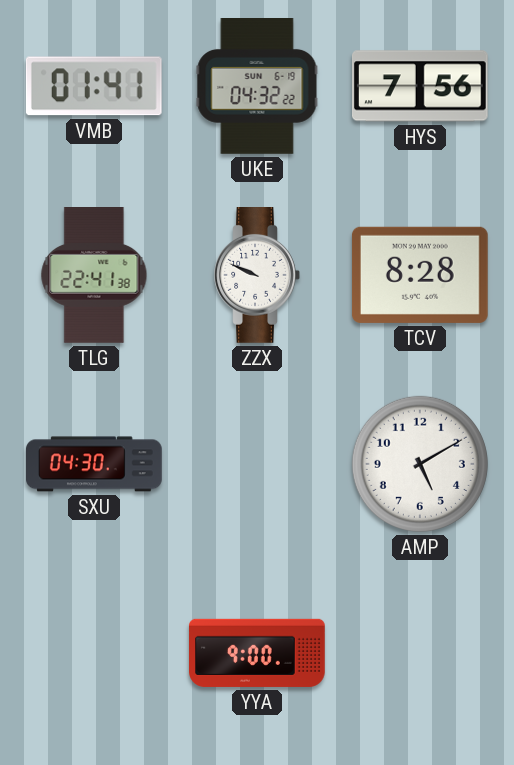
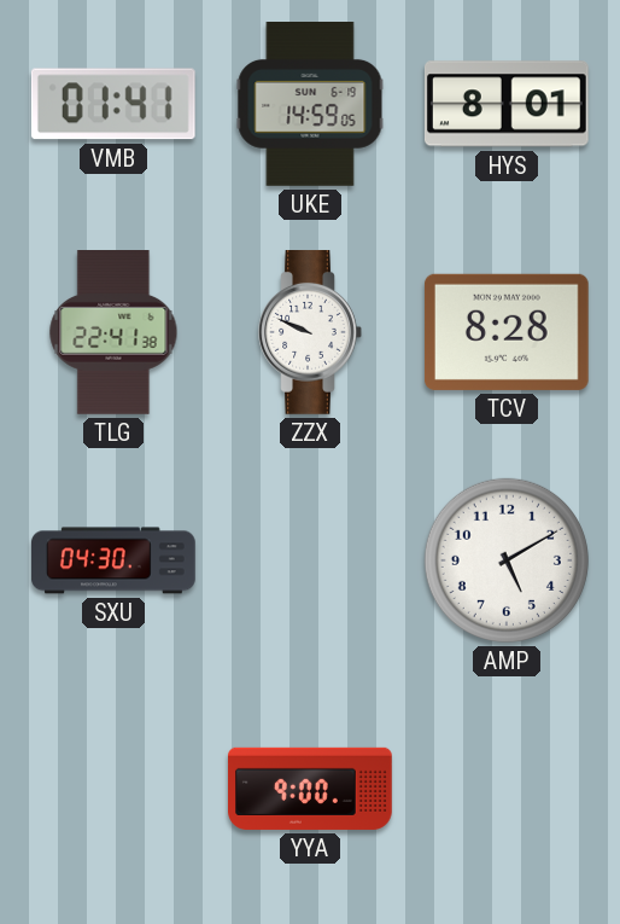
UKE: 04:32 -> 14:59
HYS: 7:56 -> 8:01
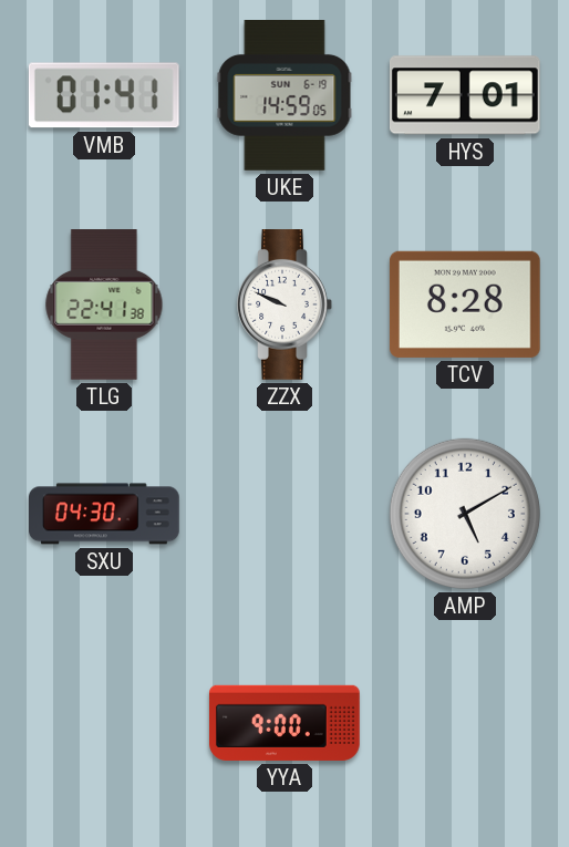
HYS: 8:01 -> 7:01
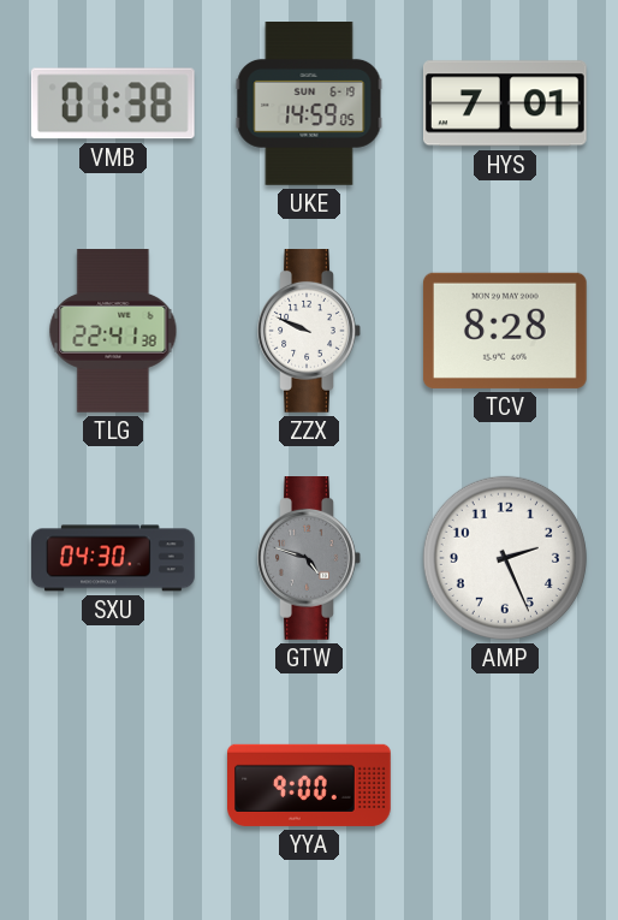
VMB: 01:41 -> 01:38
GTW: none -> 4:48
AMP: 5:10 -> 2:26
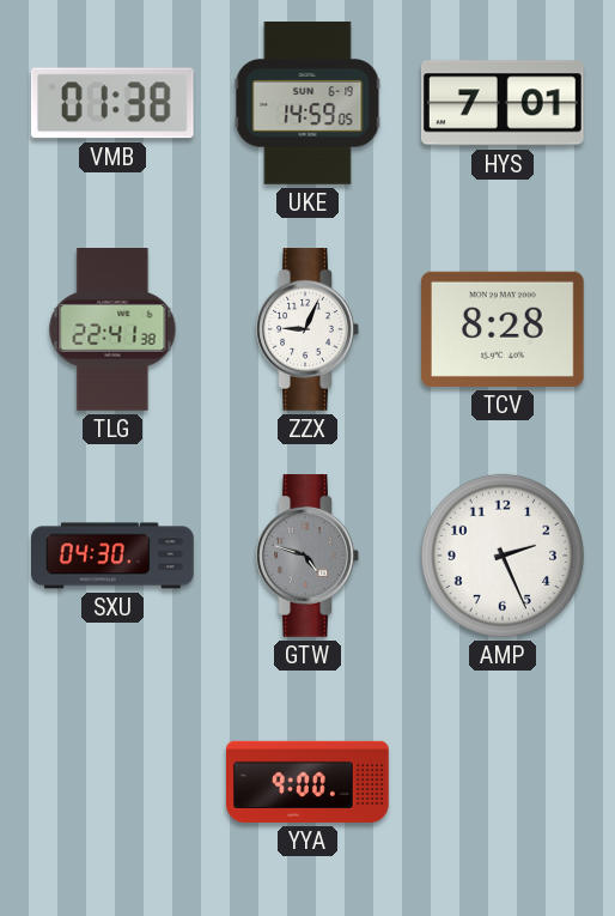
ZZX: 9:49 -> 9:04
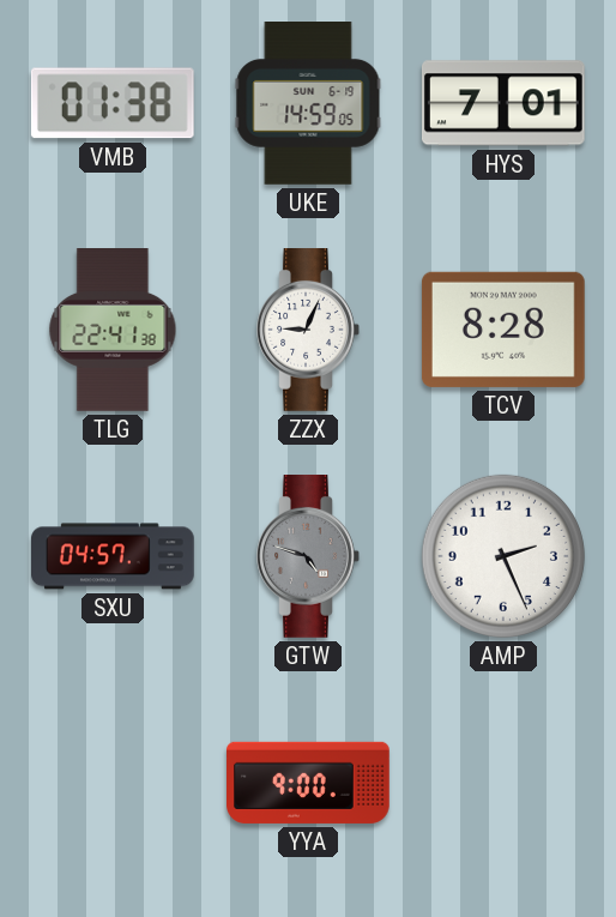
SXU: 04:30 -> 04:57
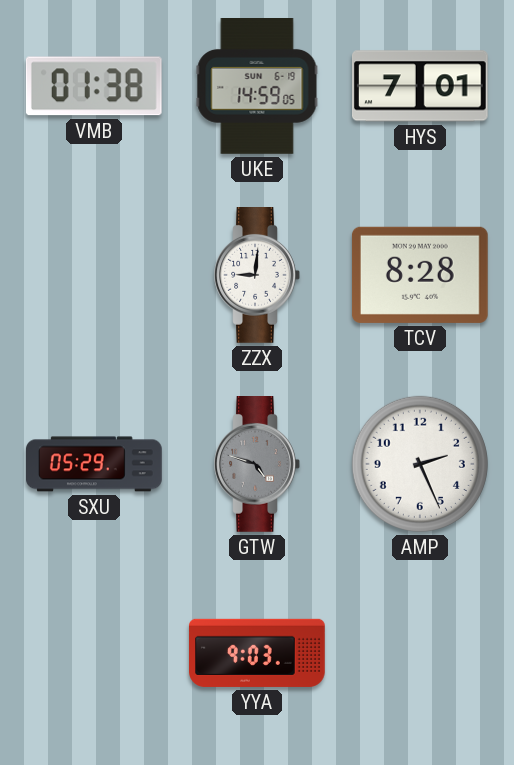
TLG: 22:41 -> none
ZZX: 9:04 -> 9:01
SXU: 04:57 -> 05:29
YYA: 9:00 -> 9:03
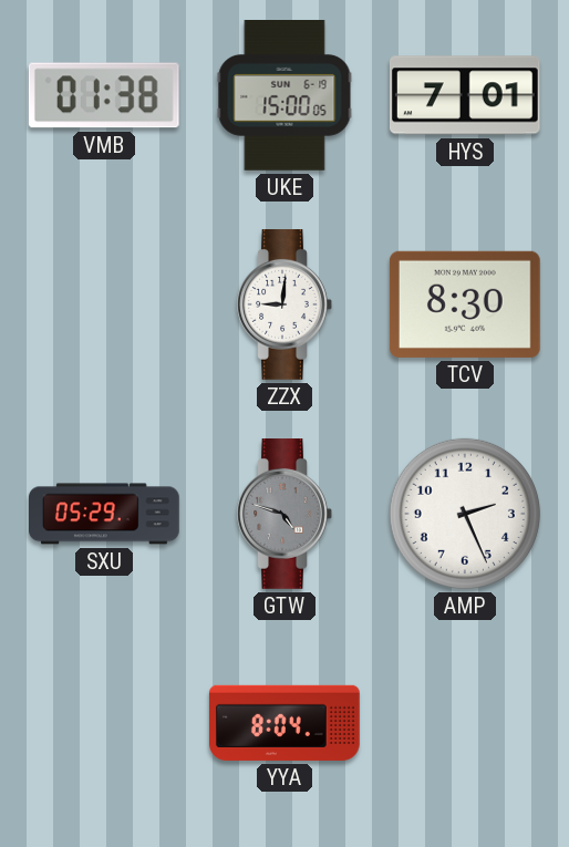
UKE: 14:59 -> 15:00
TCV: 8:28 -> 8:30
YYA: 9:03 -> 8:04
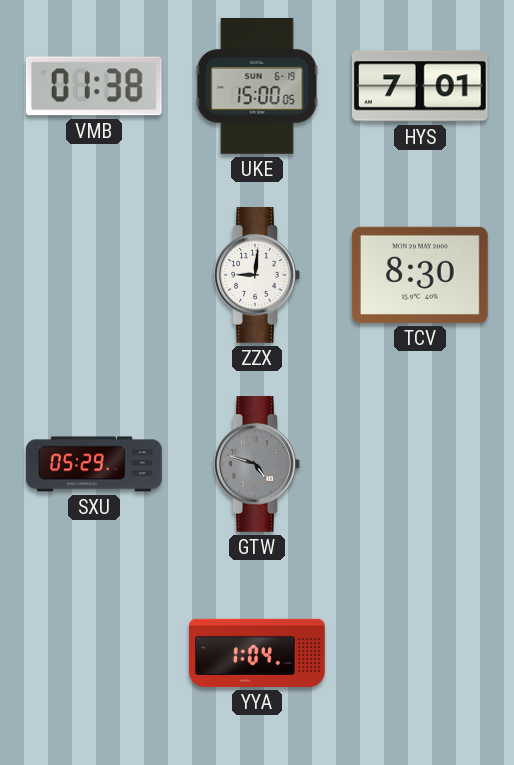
AMP: 2:26 -> none
YYA: 8:04 -> 1:04
